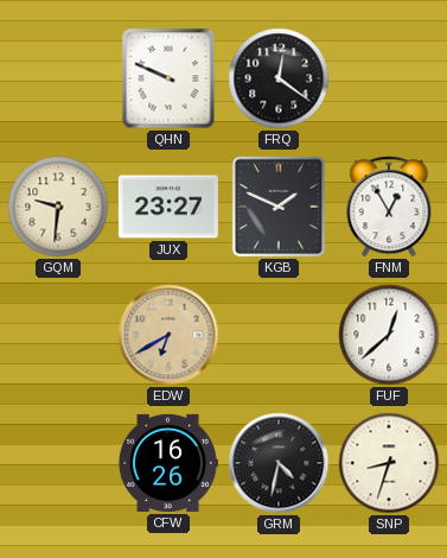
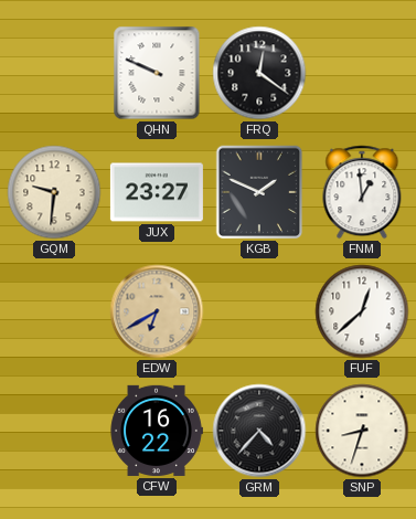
FNM: 12:55 -> 12:59
CFW: 16:26 -> 16:22
GRM: 4:32 -> 4:37
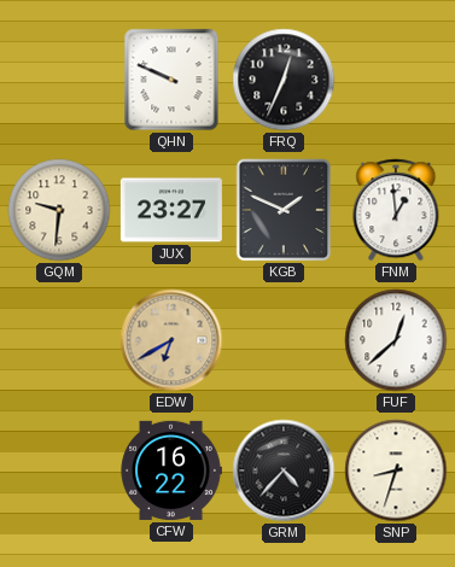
FRQ: 12:21 -> 12:34
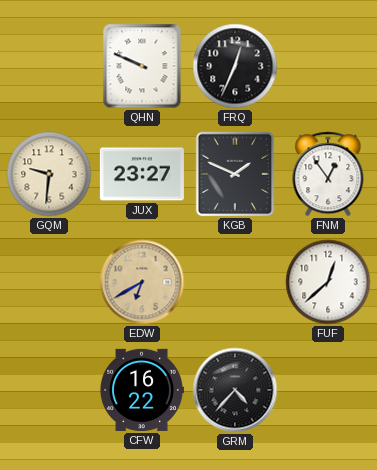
FNM: 12:59 -> 12:54
SNP: 8:33 -> none
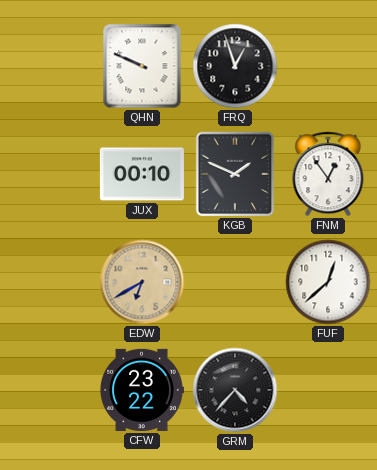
FRQ: 12:34 -> 12:57
GQM: 9:31 -> none
JUX: 23:27 -> 00:10
CFW: 16:22 -> 23:22
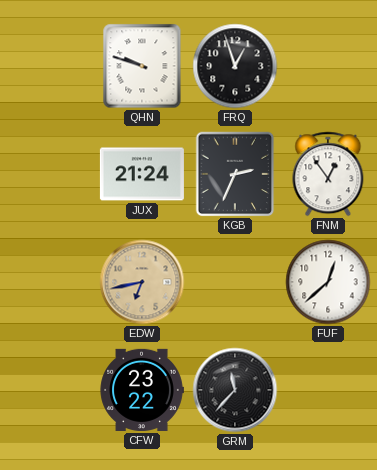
QHN: 9:49 -> 9:48
JUX: 00:10 -> 21:24
KGB: 1:49 -> 2:34
EDW: 6:40 -> 6:43
GRM: 4:37 -> 11:37
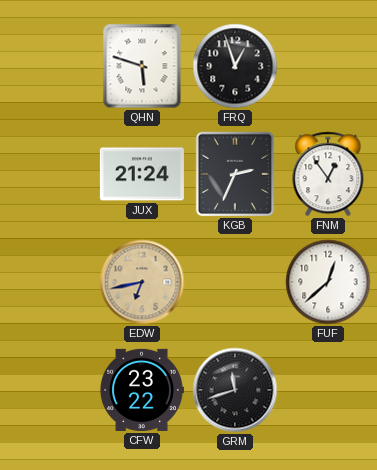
QHN: 9:48 -> 5:48
GRM: 11:37 -> 11:42
